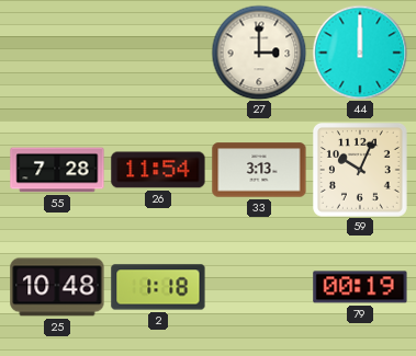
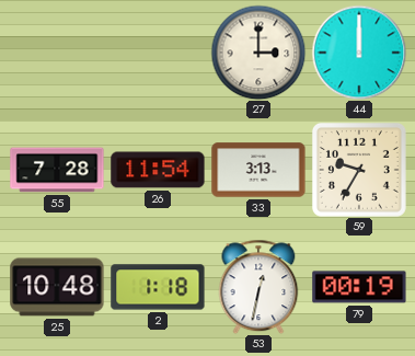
59: 10:04 -> 9:35
53: none -> 12:32
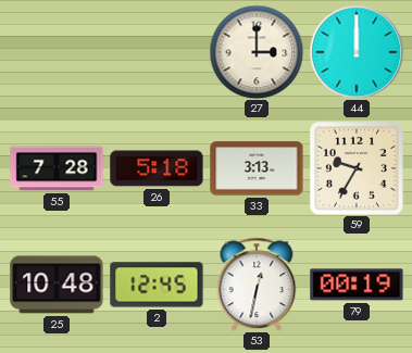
26: 11:54 -> 5:18
2: 1:18 -> 12:45
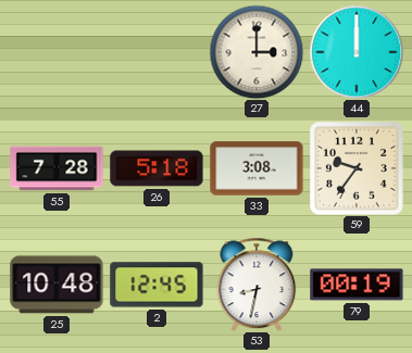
33: 3:13 -> 3:08
59: 9:35 -> 9:36
53: 12:32 -> 8:32
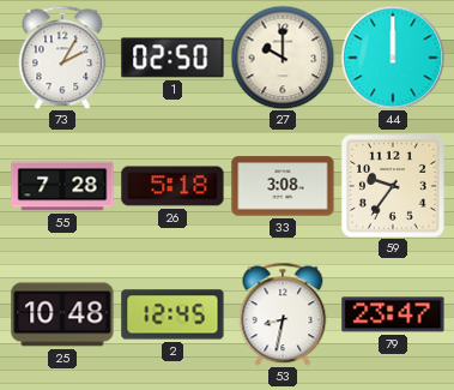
73: none -> 2:05
1: none -> 02:50
27: 3:00 -> 10:00
79: 00:19 -> 23:47
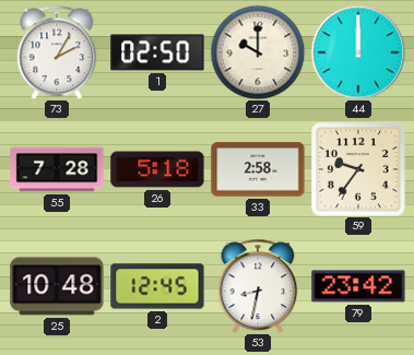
33: 3:08 -> 2:58
79: 23:47 -> 23:42
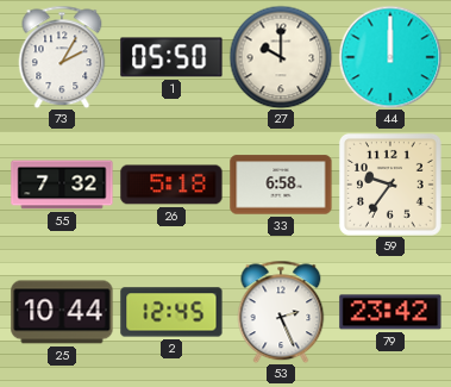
1: 02:50 -> 05:50
55: 7:28 -> 7:32
33: 2:58 -> 6:58
25: 10:48 -> 10:44
53: 8:32 -> 2:26
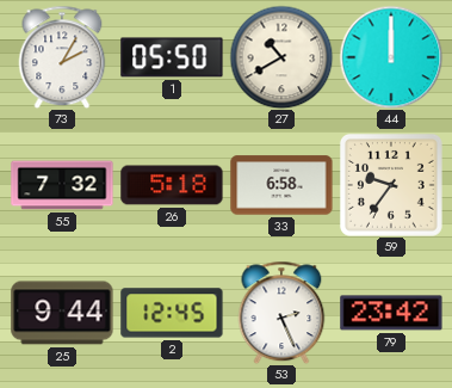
27: 10:00 -> 10:40
25: 10:44 -> 9:44
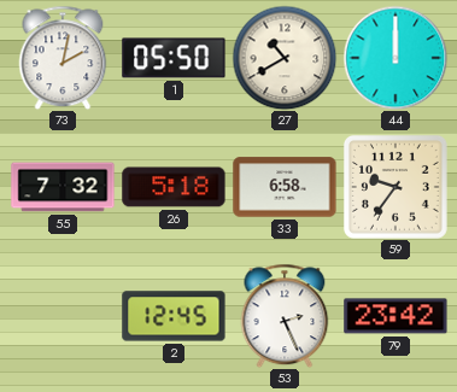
73: 2:05 -> 2:02
25: 9:44 -> none
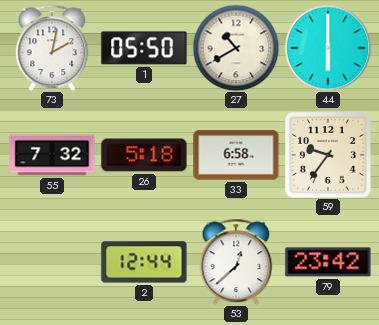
44: 12:00 -> 6:00
2: 12:45 -> 12:44
53: 2:26 -> 12:38
